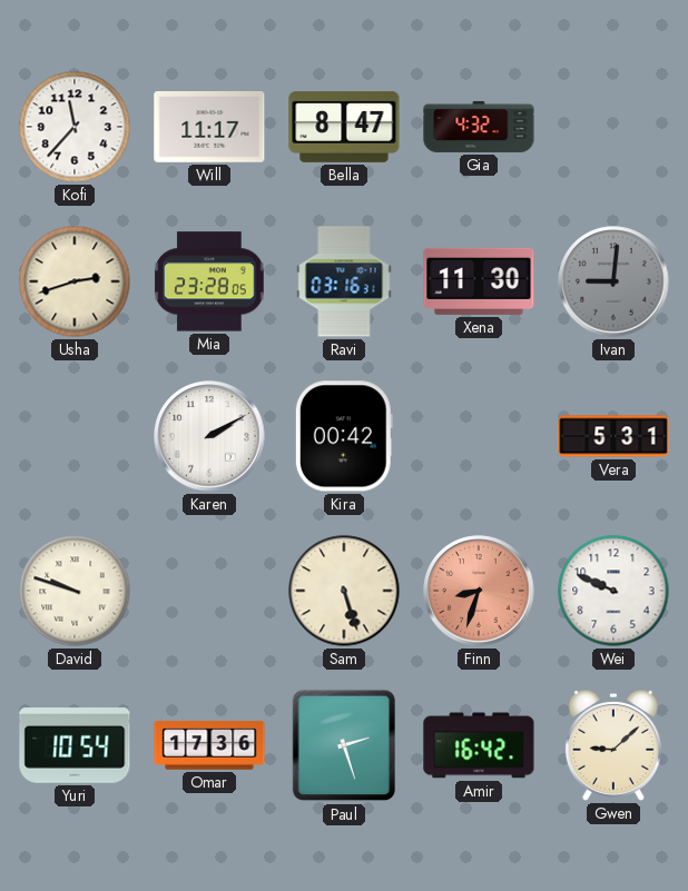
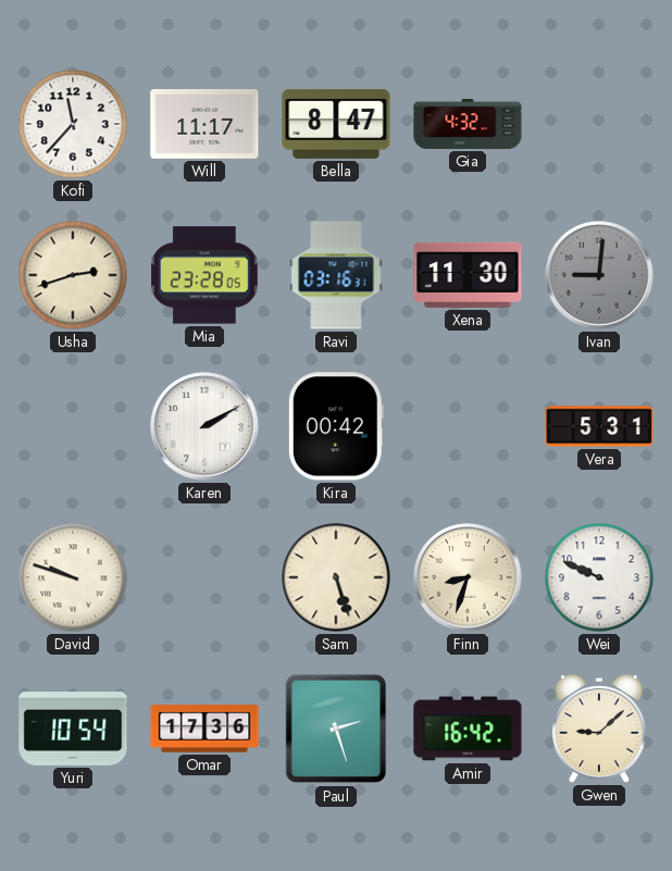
Finn dial: salmon -> cream
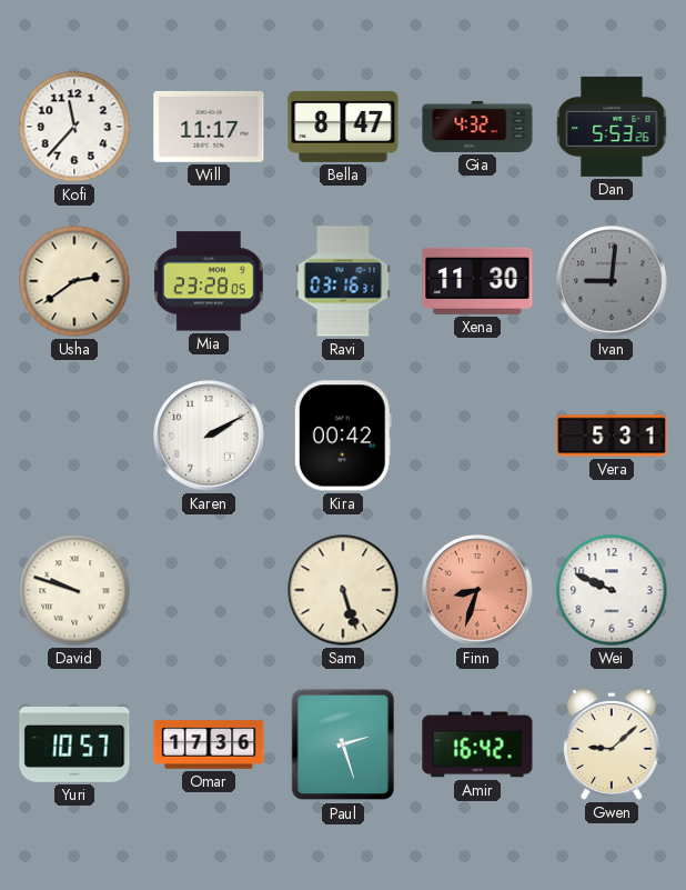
Dan: none -> 5:53
Usha: 2:42 -> 2:39
Finn dial: cream -> salmon
Yuri: 10:54 -> 10:57
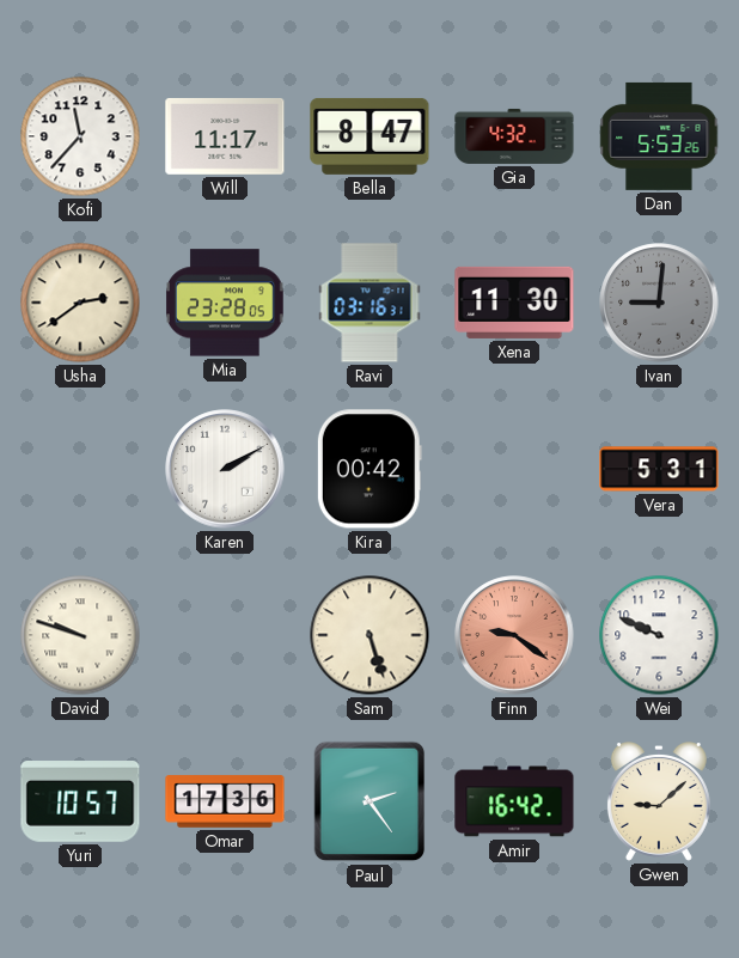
Finn: 8:33 -> 9:21
Paul: 2:27 -> 2:24
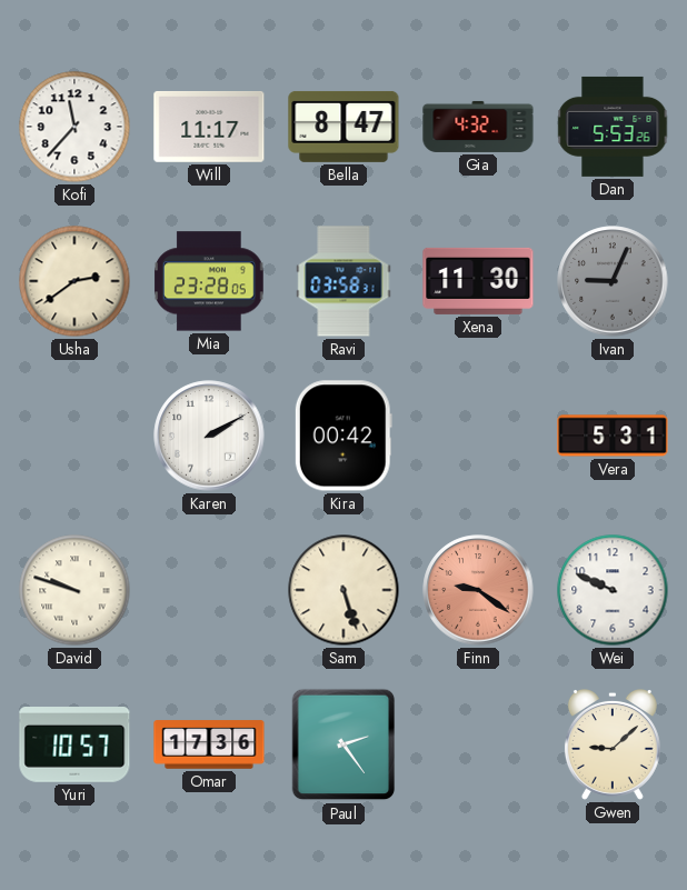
Ravi: 03:16 -> 03:58
Ivan: 9:01 -> 9:04
Amir: 16:42 -> none
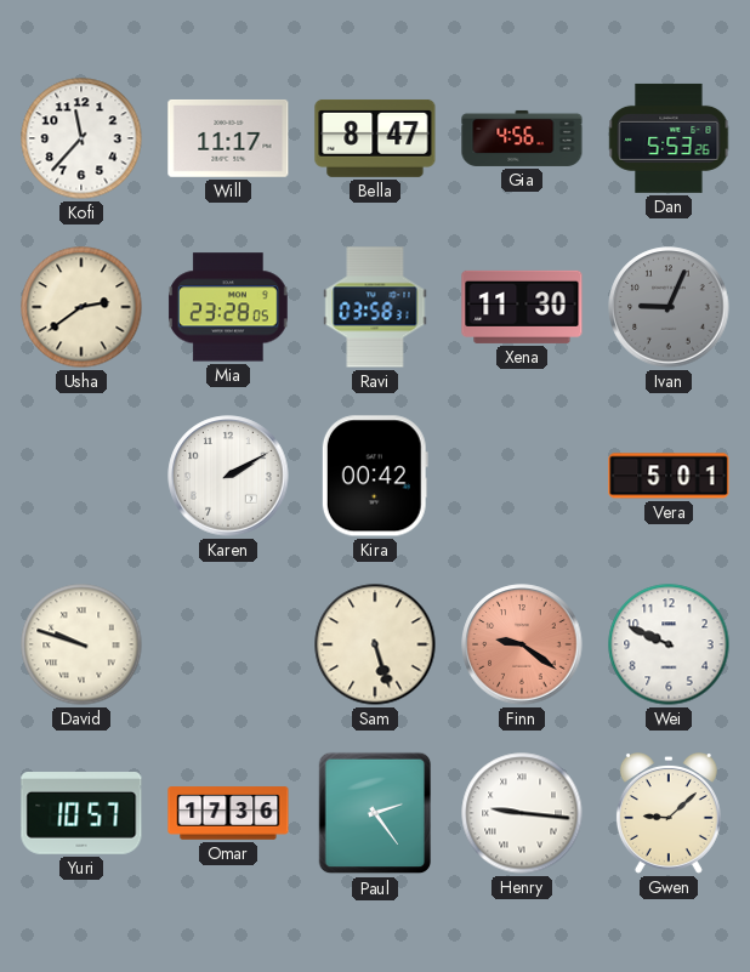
Gia: 4:32 -> 4:56
Vera: 5:31 -> 5:01
Henry: none -> 9:16
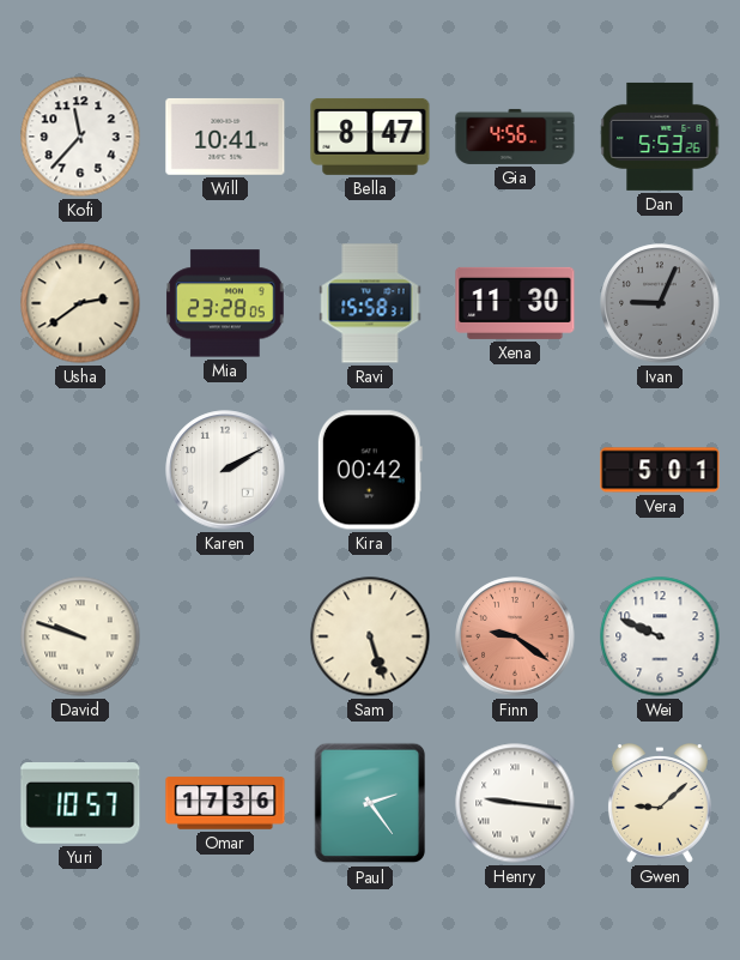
Will: 11:17 -> 10:41
Ravi: 03:58 -> 15:58
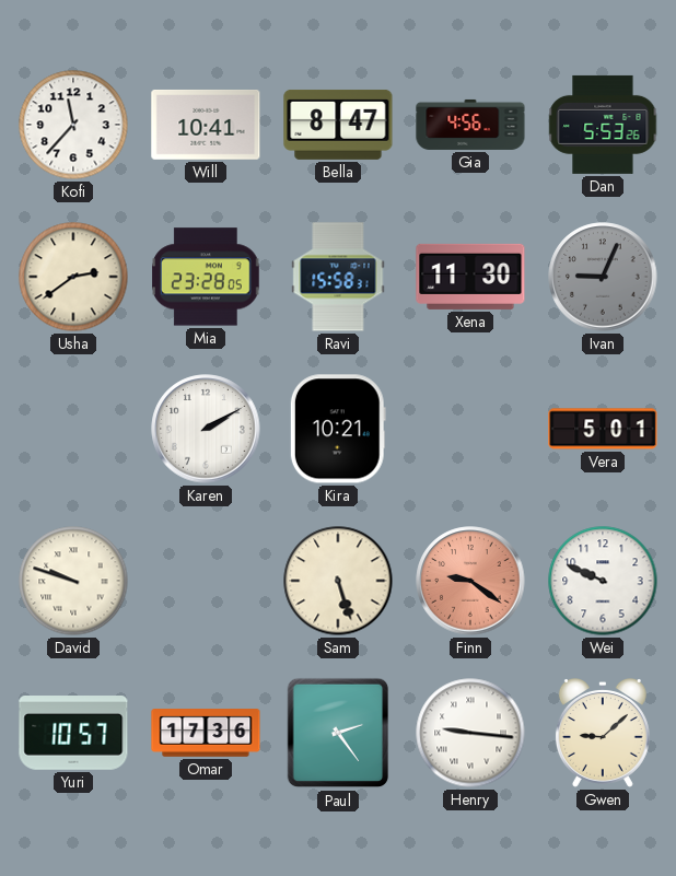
Kira: 00:42 -> 10:21
